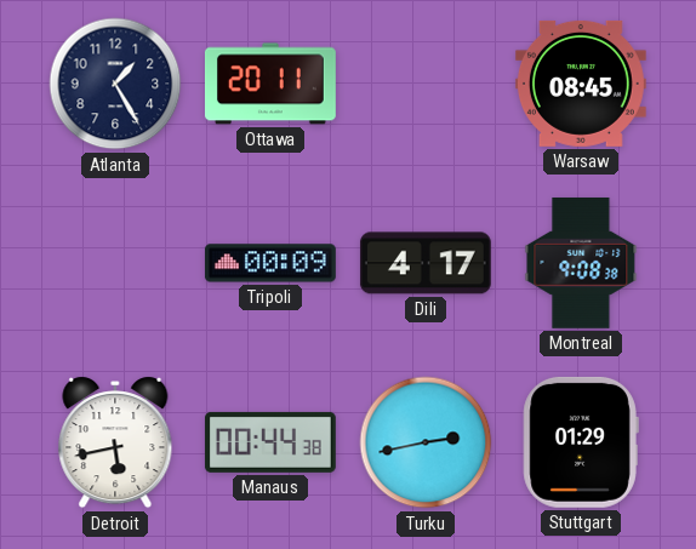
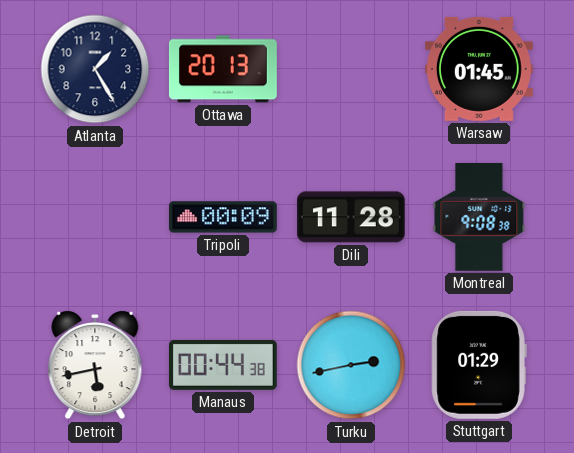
Ottawa: 20:11 -> 20:13
Warsaw: 08:45 -> 01:45
Dili: 4:17 -> 11:28
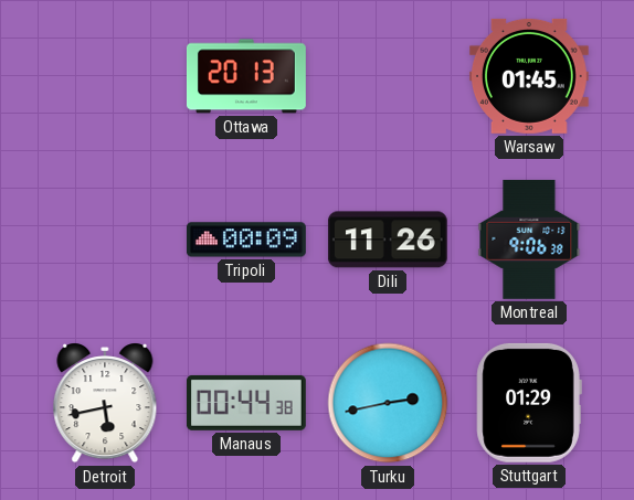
Atlanta: 1:25 -> none
Dili: 11:28 -> 11:26
Montreal: 9:08 -> 9:06
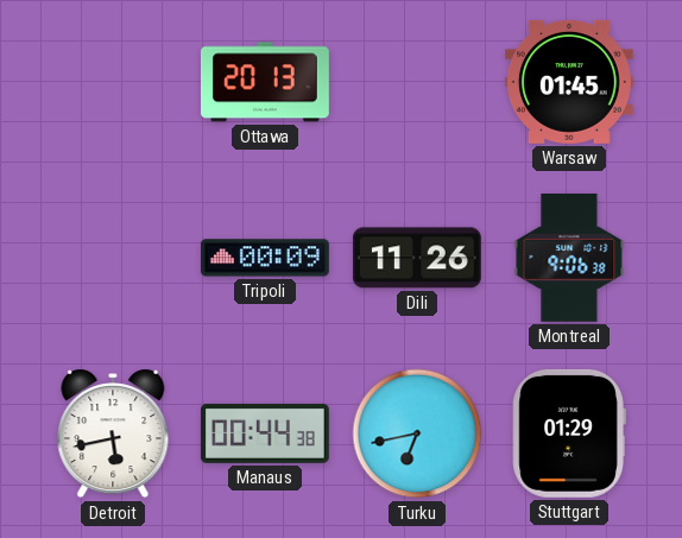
Turku: 2:43 -> 6:43
